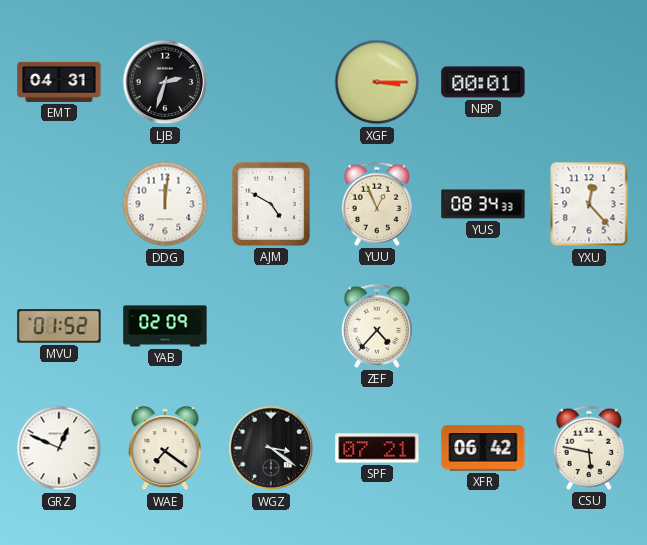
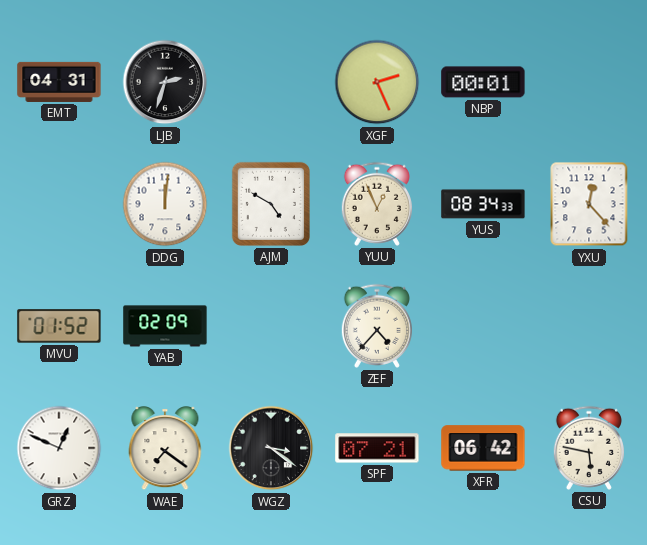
XGF: 3:15 -> 2:26
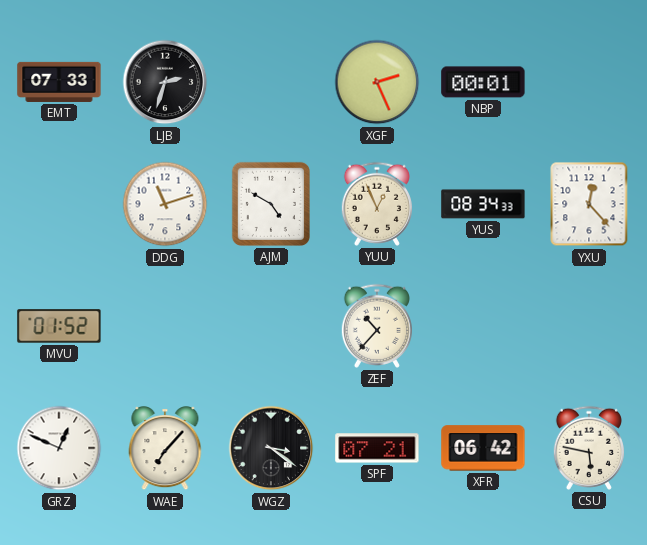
EMT: 04:31 -> 07:33
DDG: 12:01 -> 11:12
YAB: 02:09 -> none
ZEF: 4:37 -> 10:37
WAE: 7:21 -> 7:07
